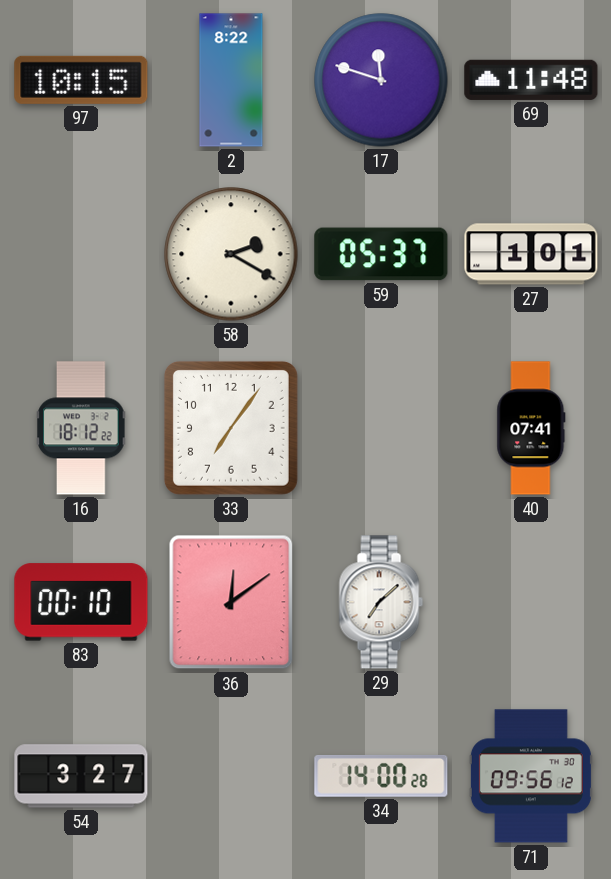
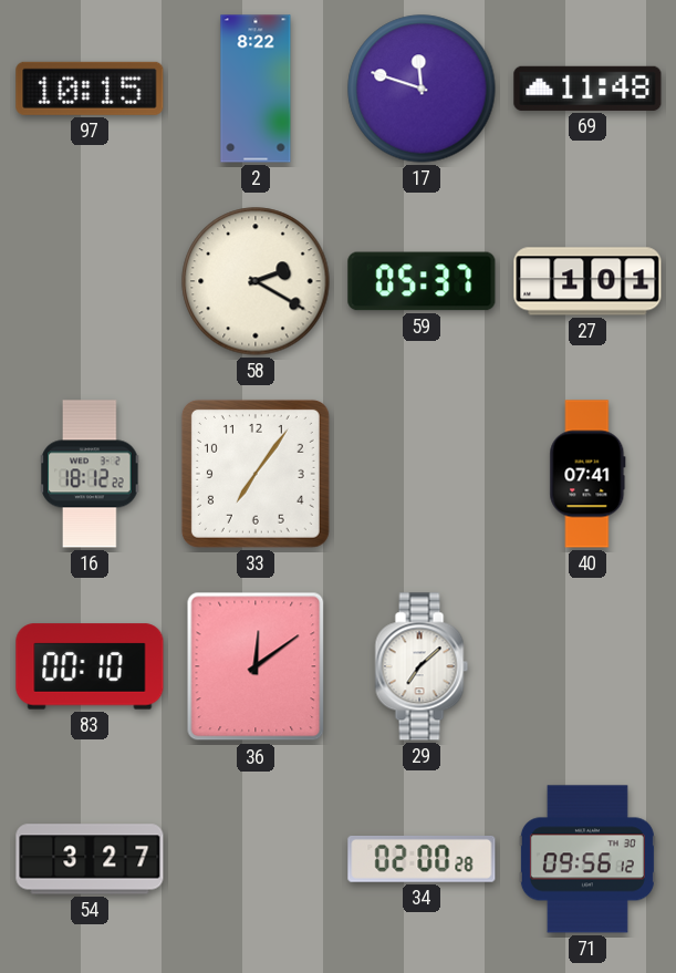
34: 14:00 -> 02:00
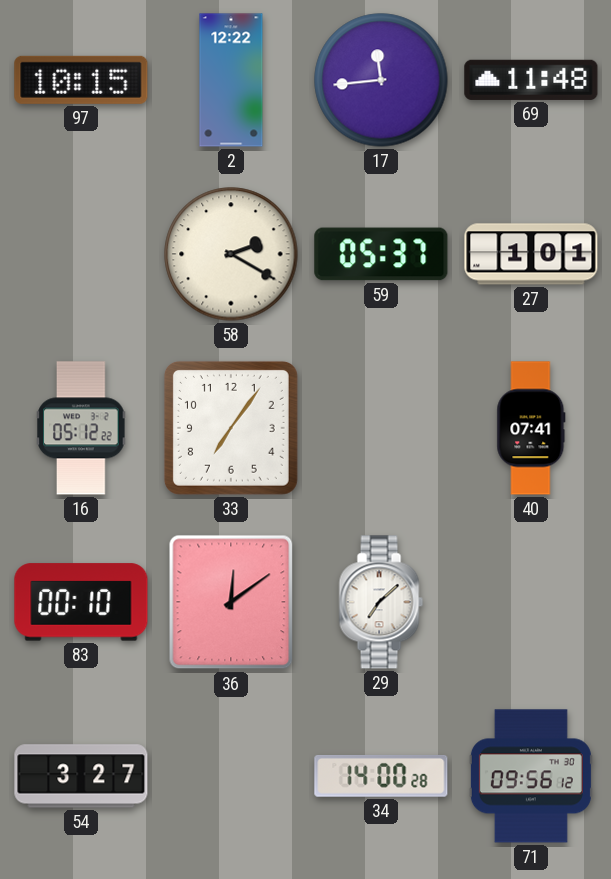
2: 8:22 -> 12:22
17: 11:48 -> 11:44
16: 18:12 -> 05:12
34: 02:00 -> 14:00
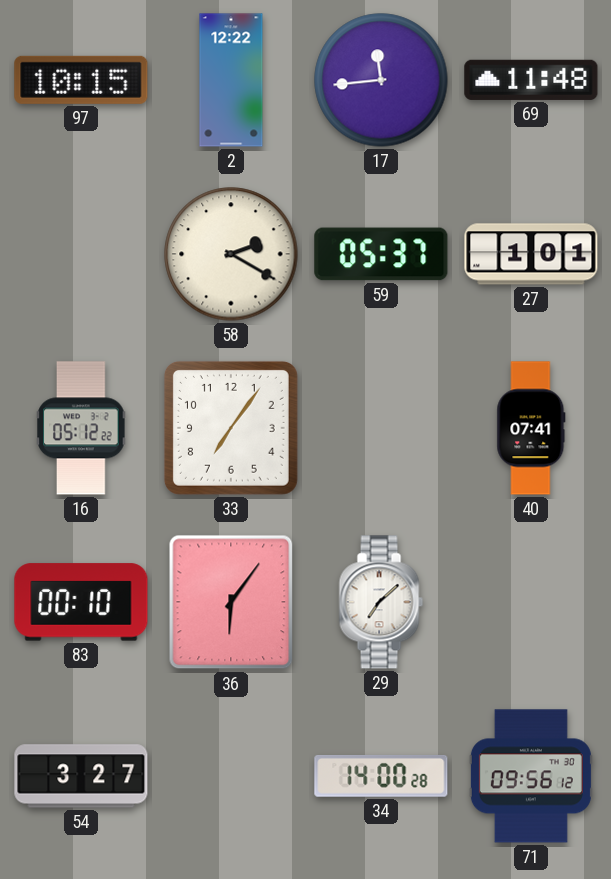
36: 12:09 -> 6:06
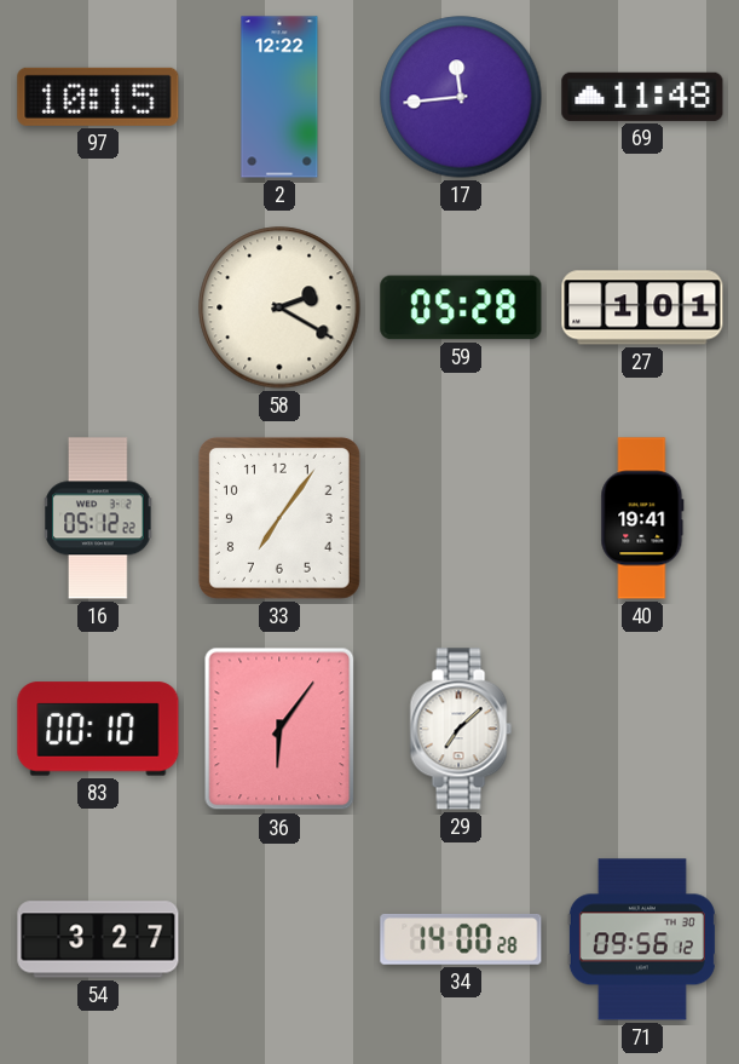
59: 05:37 -> 05:28
40: 07:41 -> 19:41
